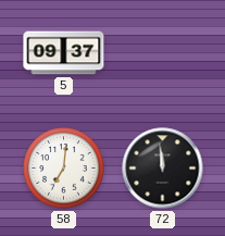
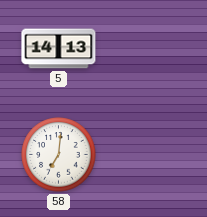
5: 09:37 -> 14:13
72: 11:59 -> none
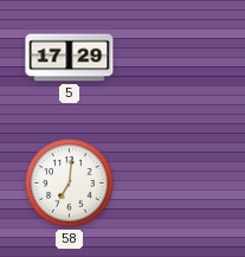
5: 14:13 -> 17:29
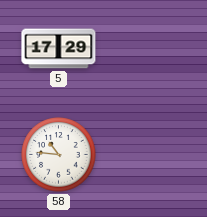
58: 7:01 -> 10:46
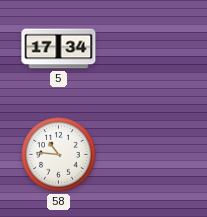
5: 17:29 -> 17:34
